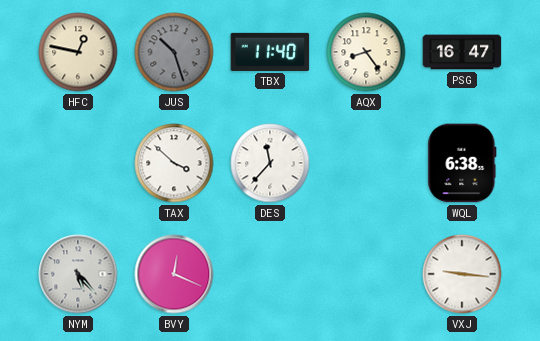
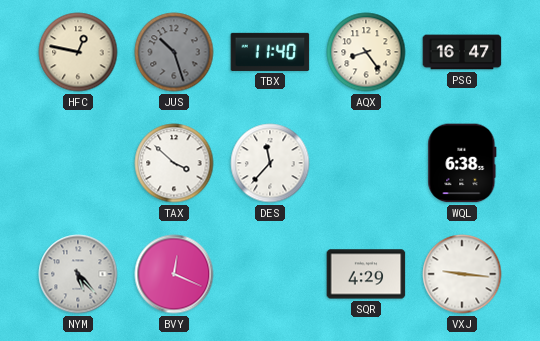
SQR: none -> 4:29
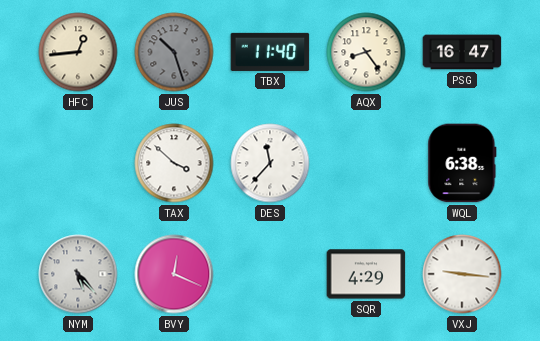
HFC: 12:47 -> 12:44
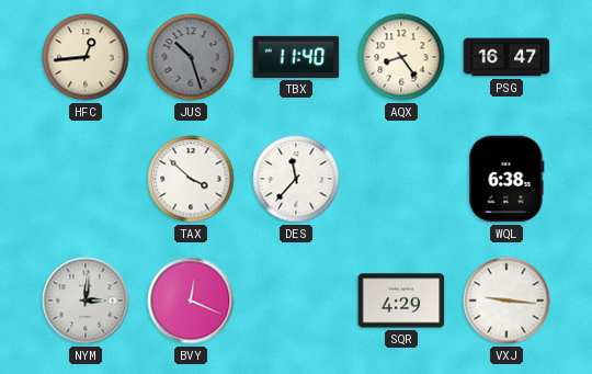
NYM: 5:23 -> 3:01
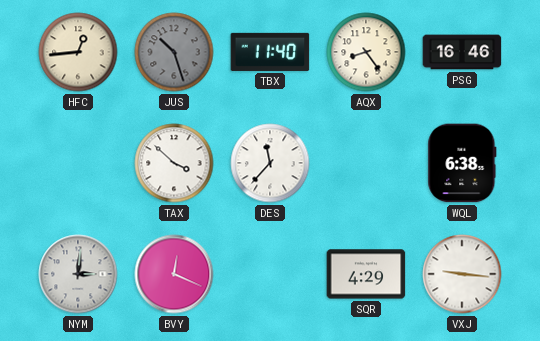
PSG: 16:47 -> 16:46
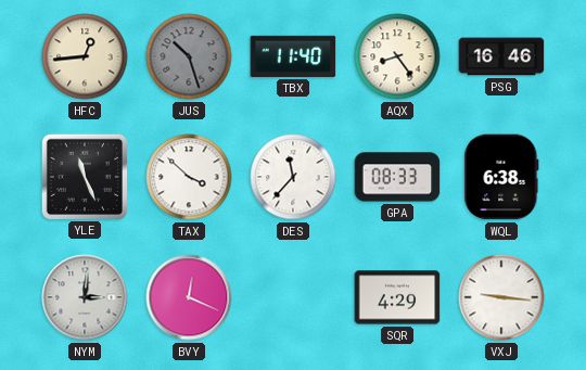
YLE: none -> 11:26
GPA: none -> 08:33
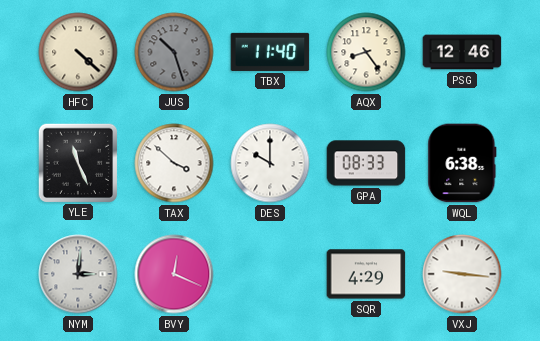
HFC: 12:44 -> 4:22
PSG: 16:46 -> 12:46
DES: 11:37 -> 10:00
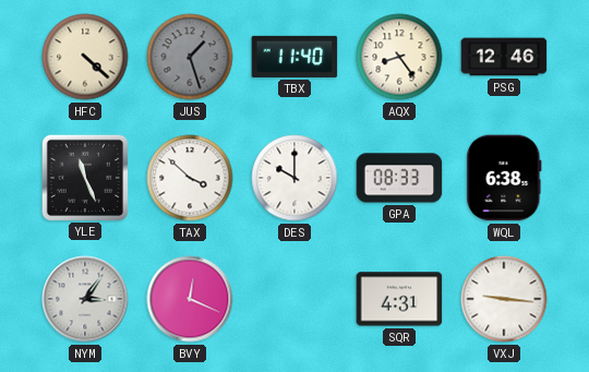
JUS: 10:27 -> 1:27
NYM: 3:01 -> 3:06
SQR: 4:29 -> 4:31
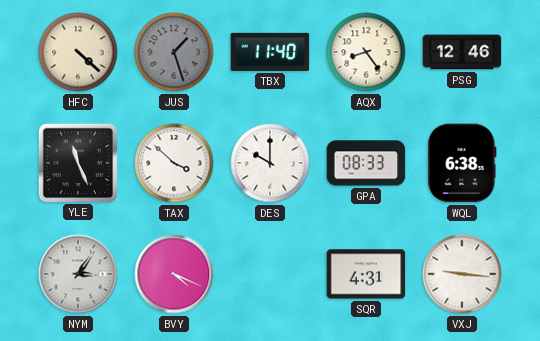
BVY: 12:19 -> 4:19
